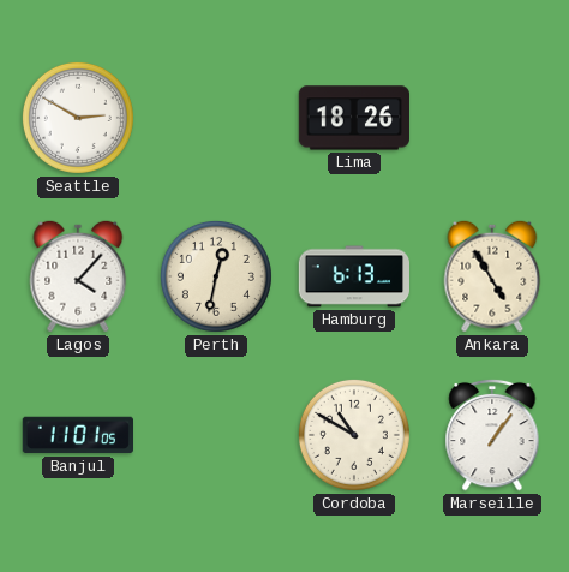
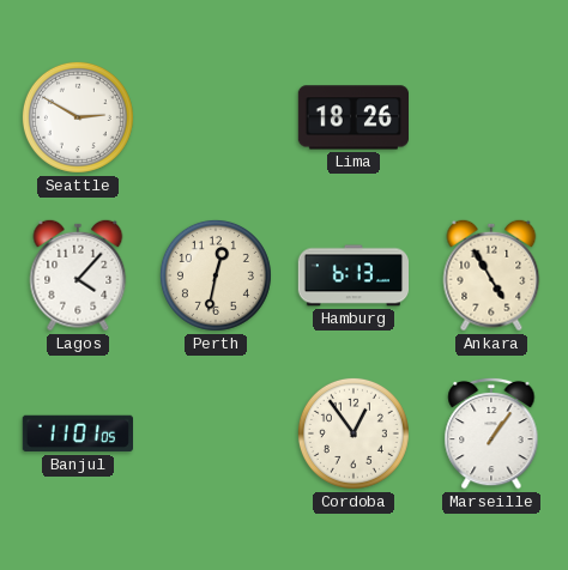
Cordoba: 10:50 -> 12:54
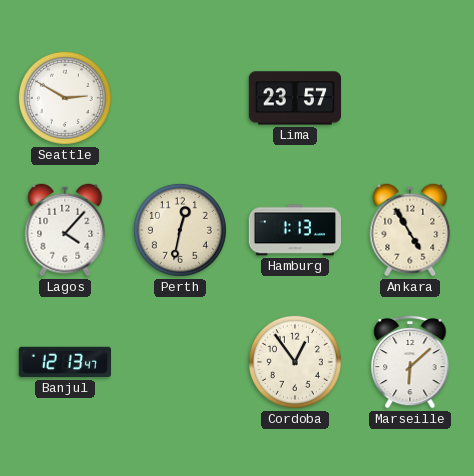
Lima: 18:26 -> 23:57
Hamburg: 6:13 -> 1:13
Banjul: 11:01 -> 12:13
Marseille: 1:06 -> 6:08
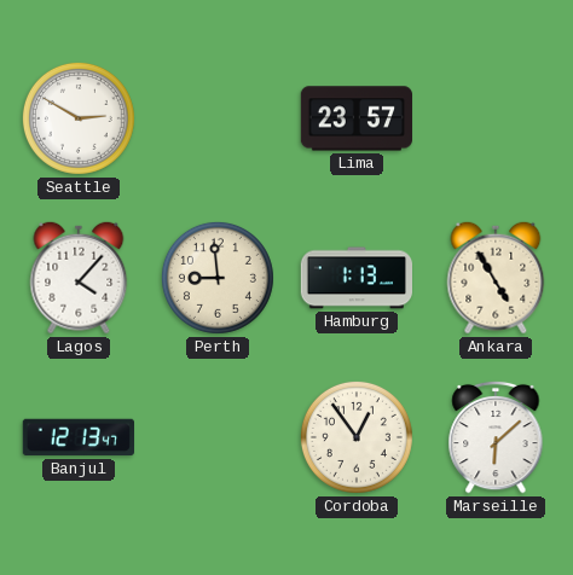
Perth: 12:32 -> 8:59
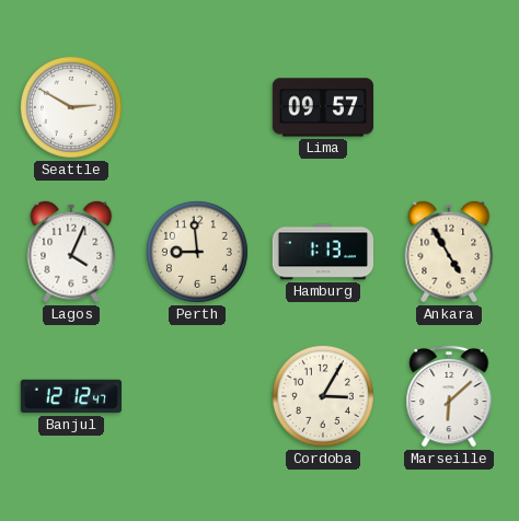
Lima: 23:57 -> 09:57
Lagos: 4:07 -> 4:04
Banjul: 12:13 -> 12:12
Cordoba: 12:54 -> 3:05
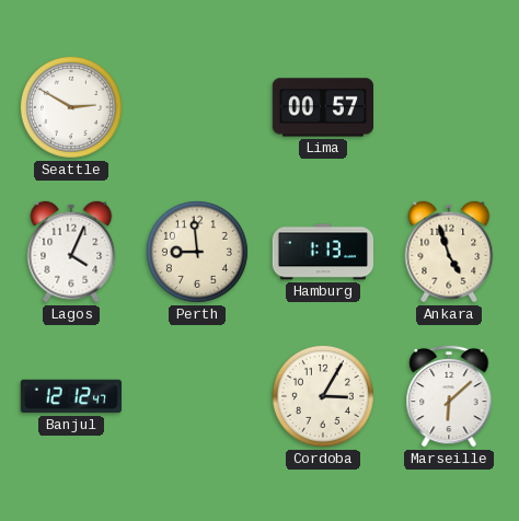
Lima: 09:57 -> 00:57
Ankara: 4:55 -> 4:57
